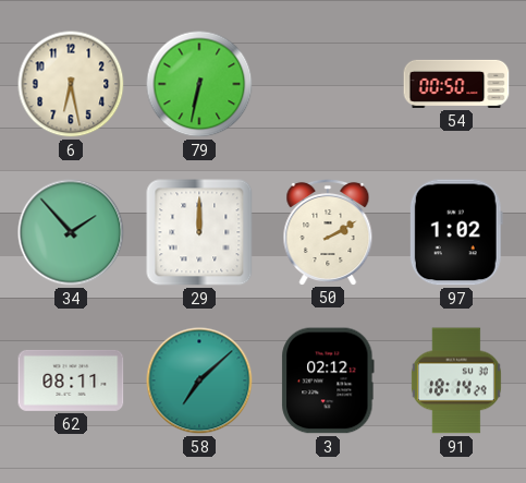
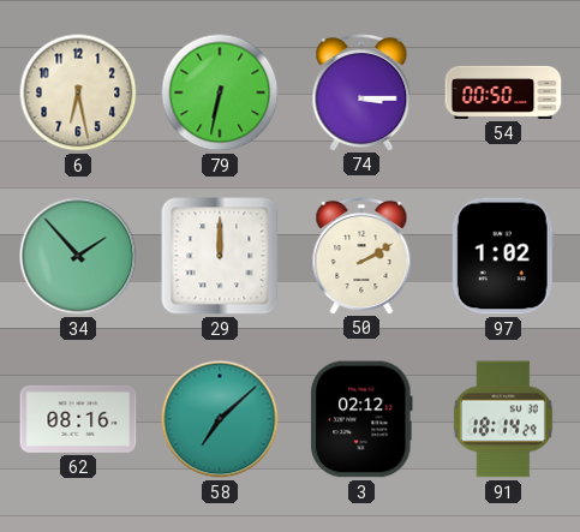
74: none -> 3:15
62: 08:11 -> 08:16
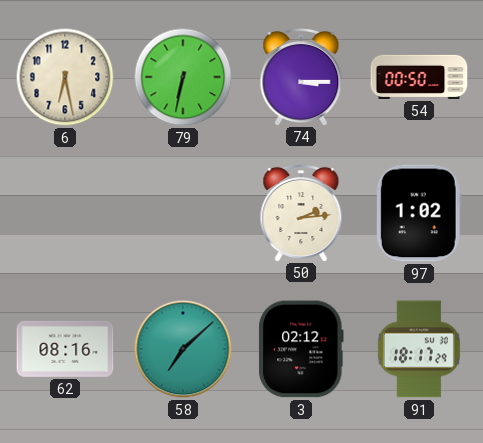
34: 1:53 -> none
29: 12:00 -> none
50: 2:10 -> 2:14
91: 18:14 -> 18:17
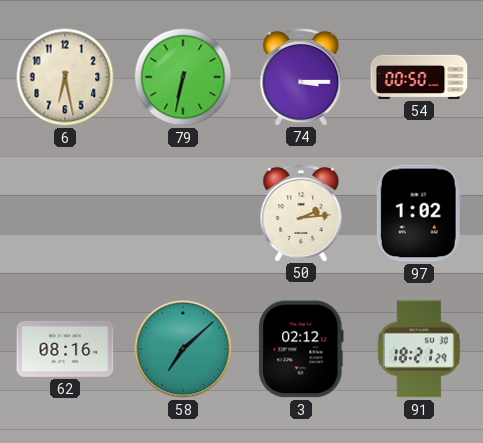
91: 18:17 -> 18:21
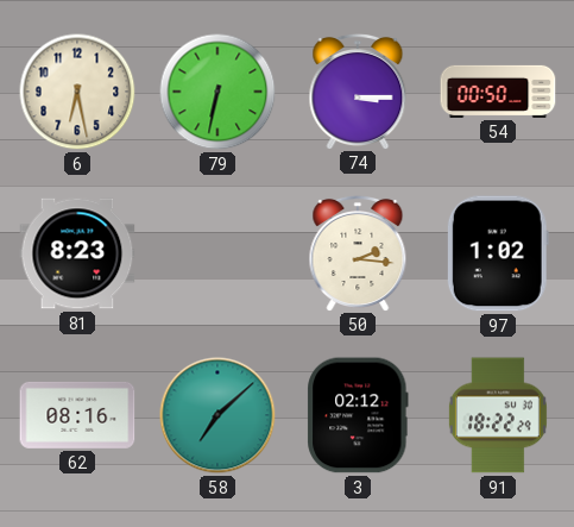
81: none -> 8:23
50: 2:14 -> 2:16
91: 18:21 -> 18:22
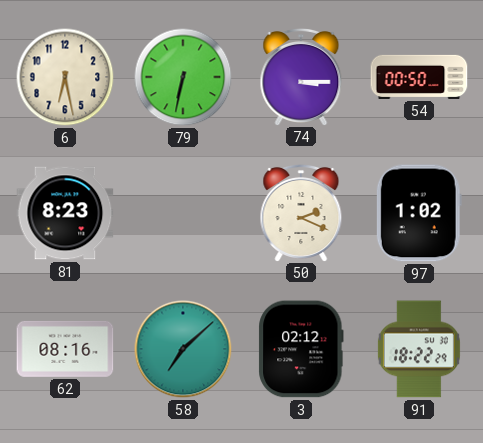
50: 2:16 -> 2:19
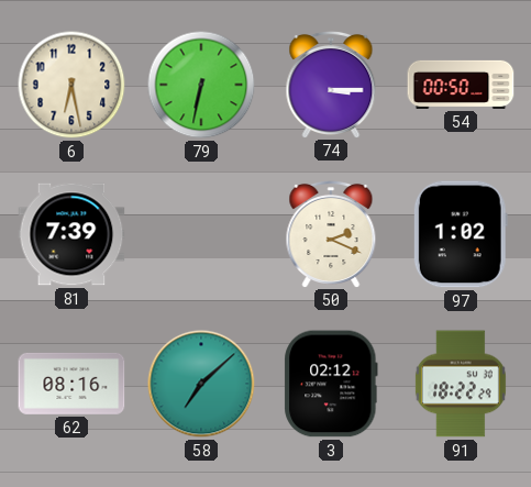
81: 8:23 -> 7:39
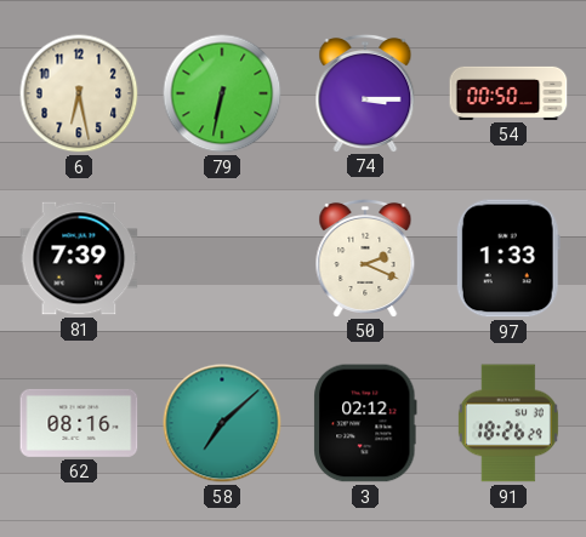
97: 1:02 -> 1:33
91: 18:22 -> 18:26
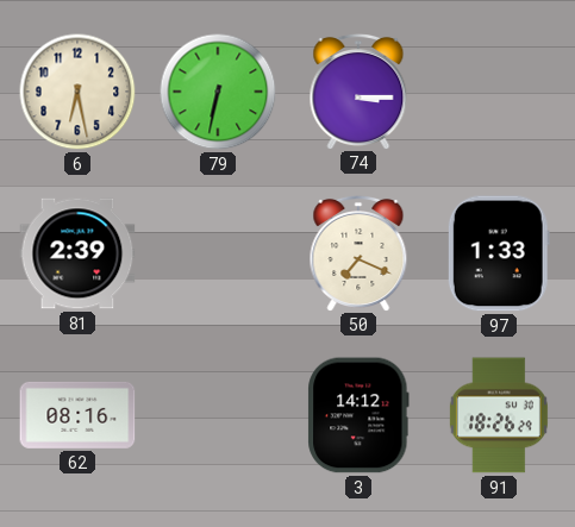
54: 00:50 -> none
81: 7:39 -> 2:39
50: 2:19 -> 7:19
58: 7:08 -> none
3: 02:12 -> 14:12
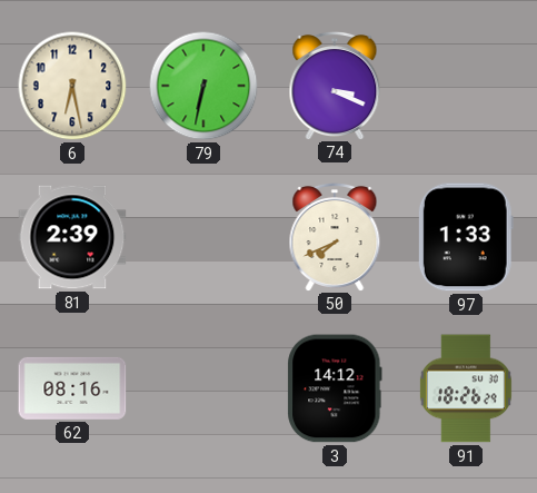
74: 3:15 -> 3:19
50: 7:19 -> 7:41
